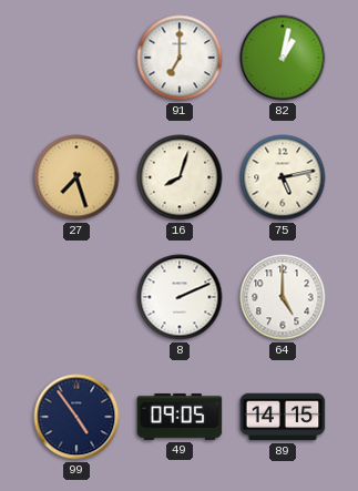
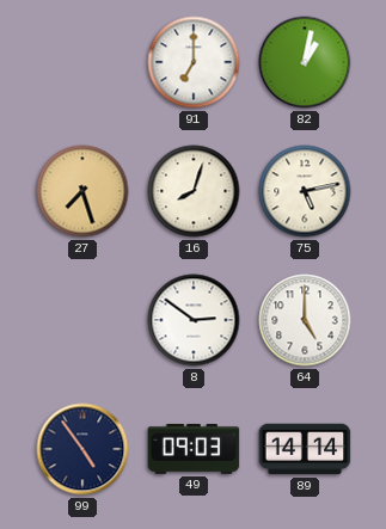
8: 2:11 -> 2:51
49: 09:05 -> 09:03
89: 14:15 -> 14:14
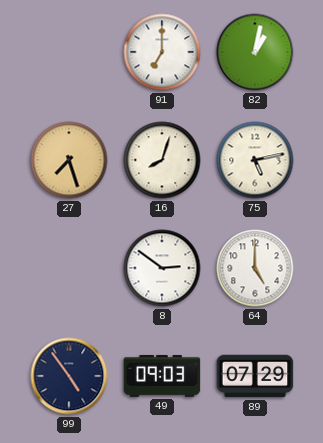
89: 14:14 -> 07:29
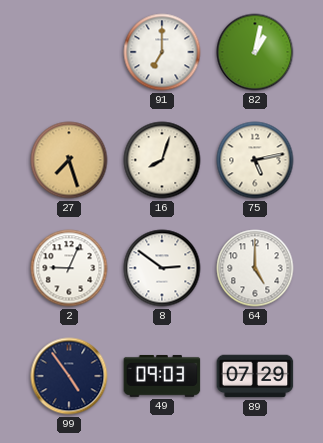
2: none -> 9:04
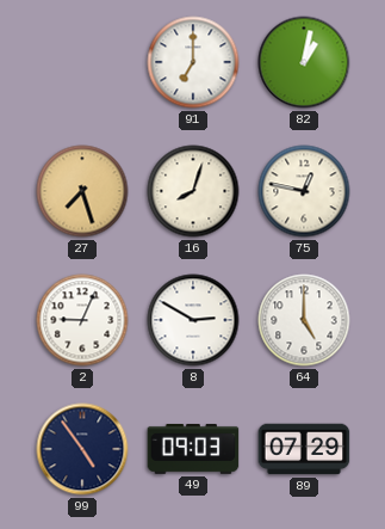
75: 5:13 -> 12:47
8: 2:51 -> 2:50
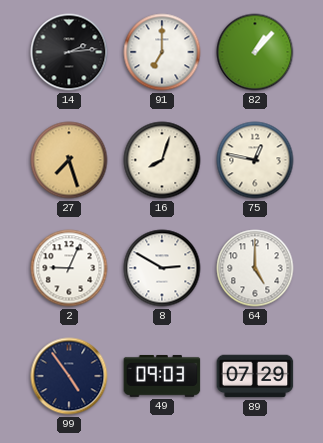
14: none -> 2:14
82: 1:02 -> 1:07
